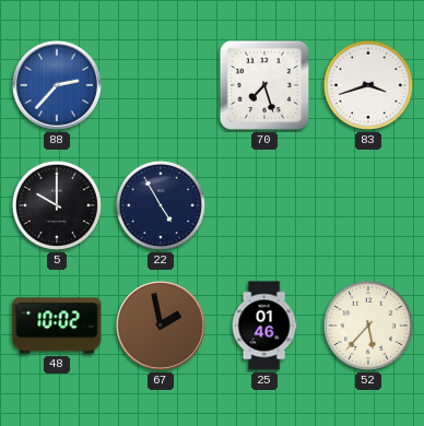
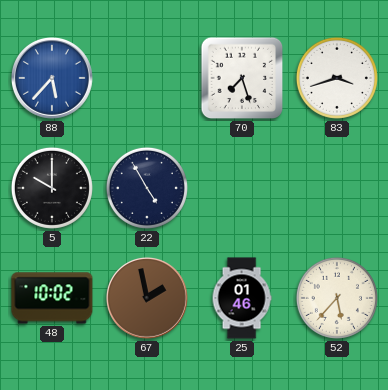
88: 2:37 -> 5:37
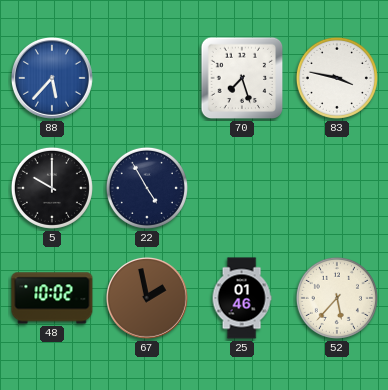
83: 3:42 -> 3:47
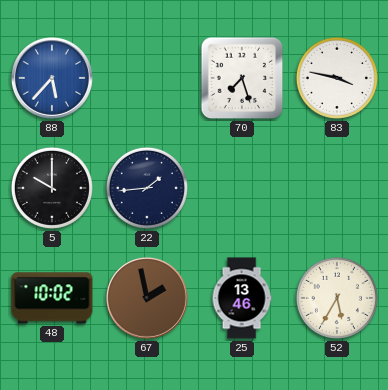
22: 4:55 -> 1:44
25: 01:46 -> 13:46
52: 5:37 -> 5:35
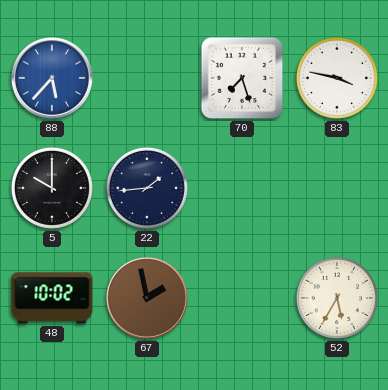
25: 13:46 -> none
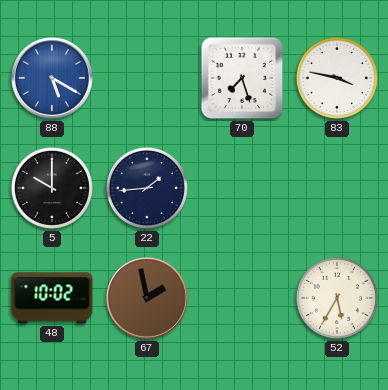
88: 5:37 -> 5:20
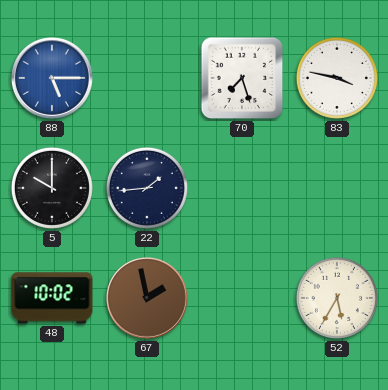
88: 5:20 -> 5:15
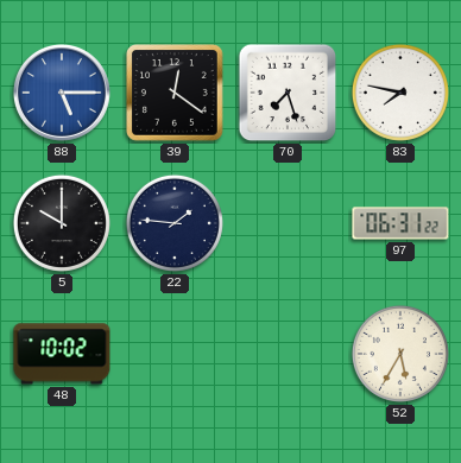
39: none -> 12:21
83: 3:47 -> 7:47
22: 1:44 -> 1:46
97: none -> 06:31
67: 1:58 -> none
